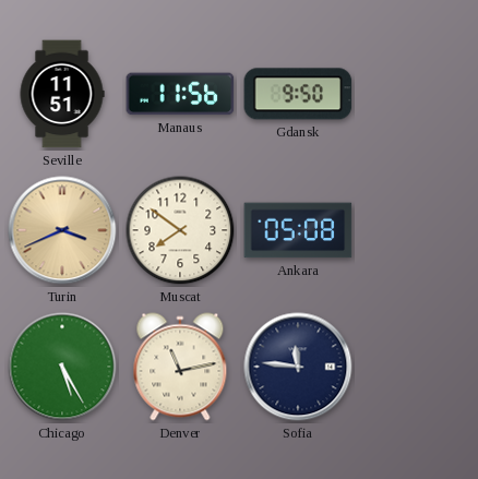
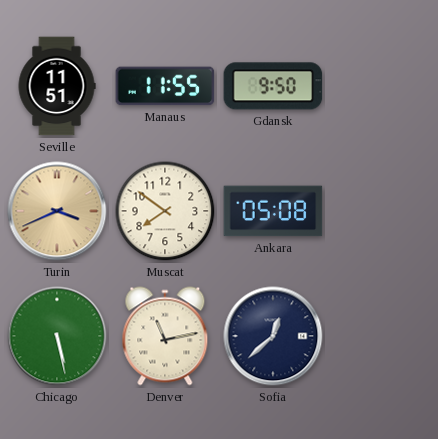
Manaus: 11:56 -> 11:55
Chicago: 5:25 -> 5:28
Sofia: 11:46 -> 12:38
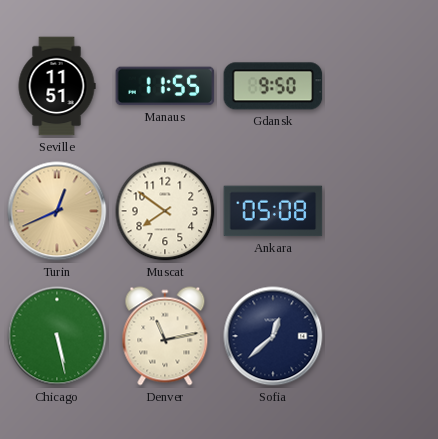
Turin: 3:41 -> 12:41
